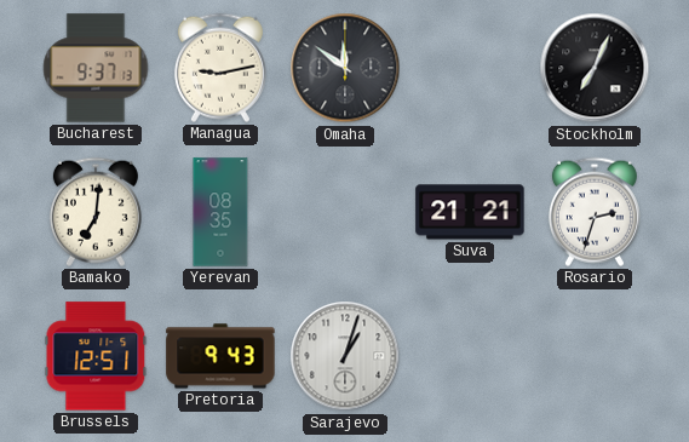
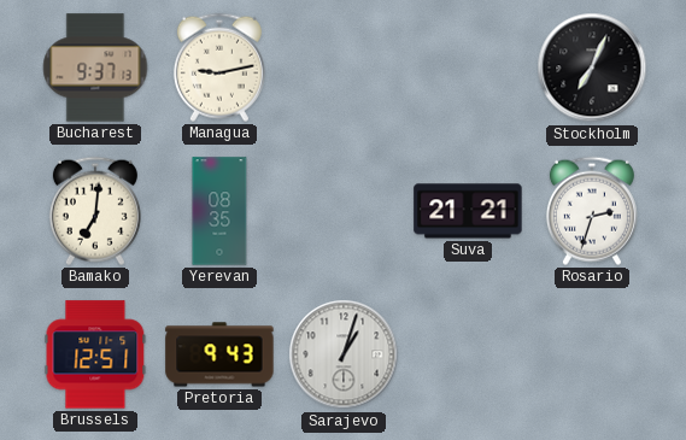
Omaha: 11:51 -> none
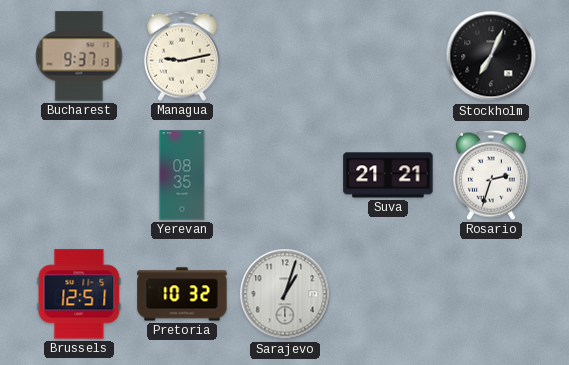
Bamako: 7:01 -> none
Pretoria: 9:43 -> 10:32
